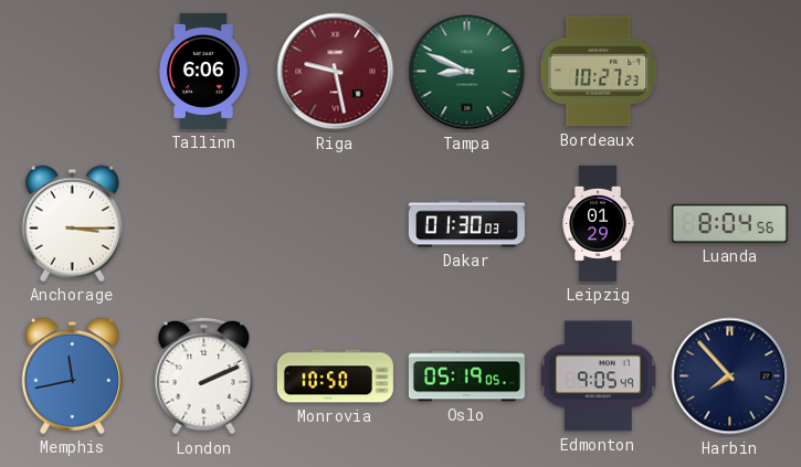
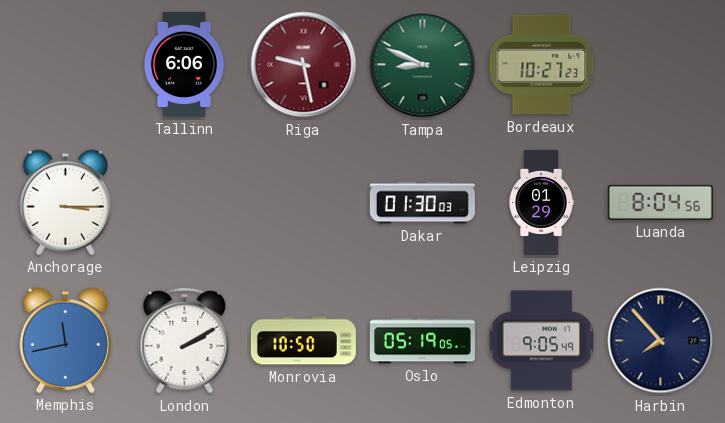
London: 2:11 -> 2:10
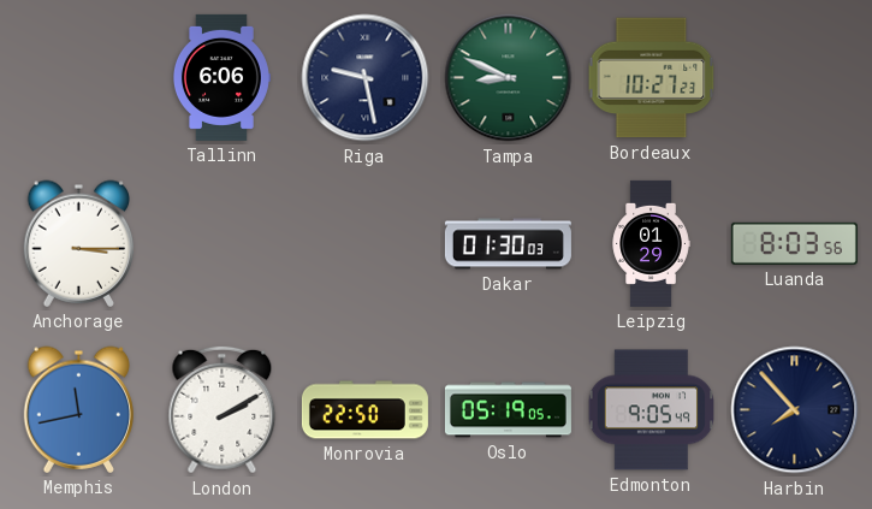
Riga dial: burgundy -> navy
Luanda: 8:04 -> 8:03
Monrovia: 10:50 -> 22:50
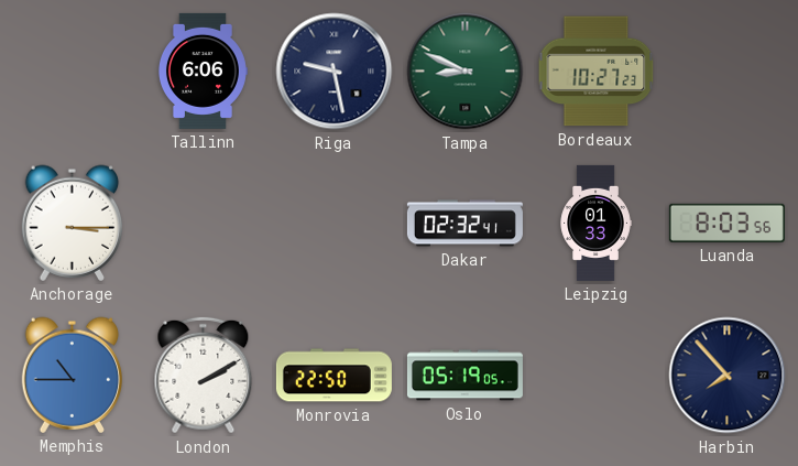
Dakar: 01:30 -> 02:32
Leipzig: 01:29 -> 01:33
Memphis: 11:43 -> 10:45
Edmonton: 9:05 -> none
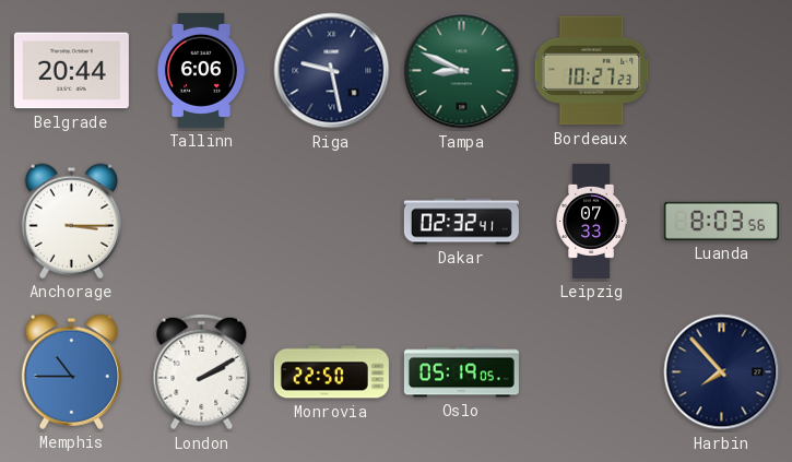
Belgrade: none -> 20:44
Leipzig: 01:33 -> 07:33
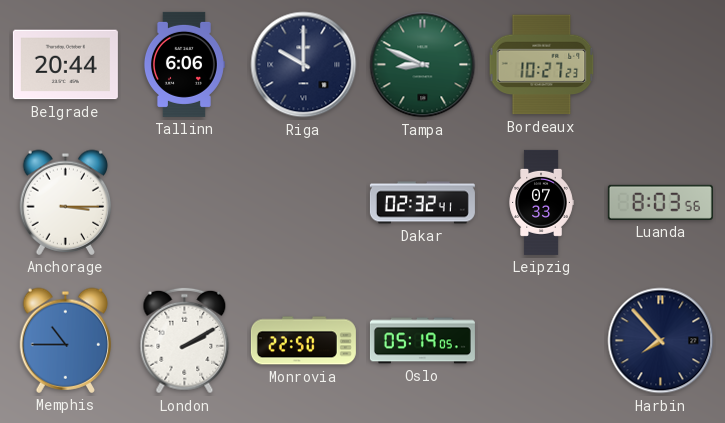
Riga: 9:28 -> 10:00
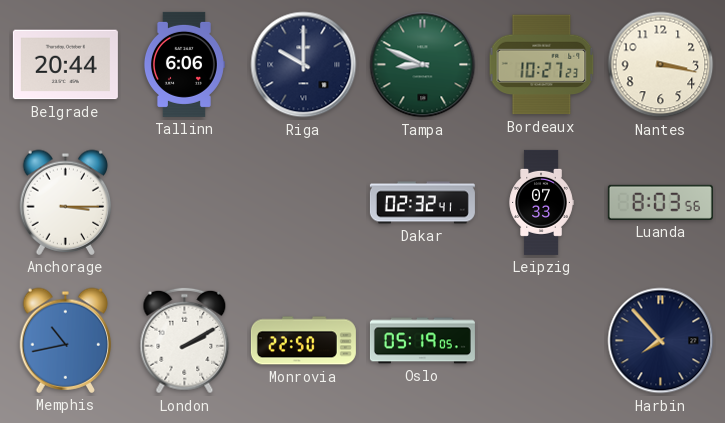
Nantes: none -> 3:17
Memphis: 10:45 -> 10:43
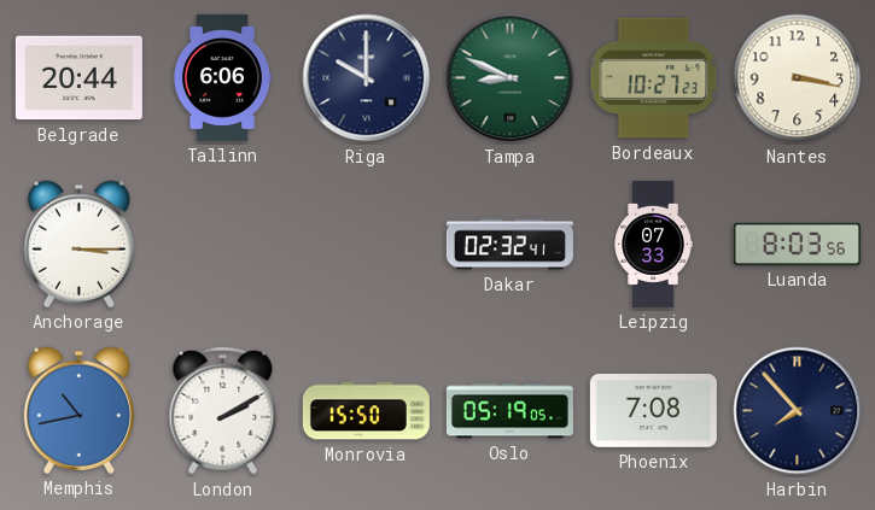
Monrovia: 22:50 -> 15:50
Phoenix: none -> 7:08
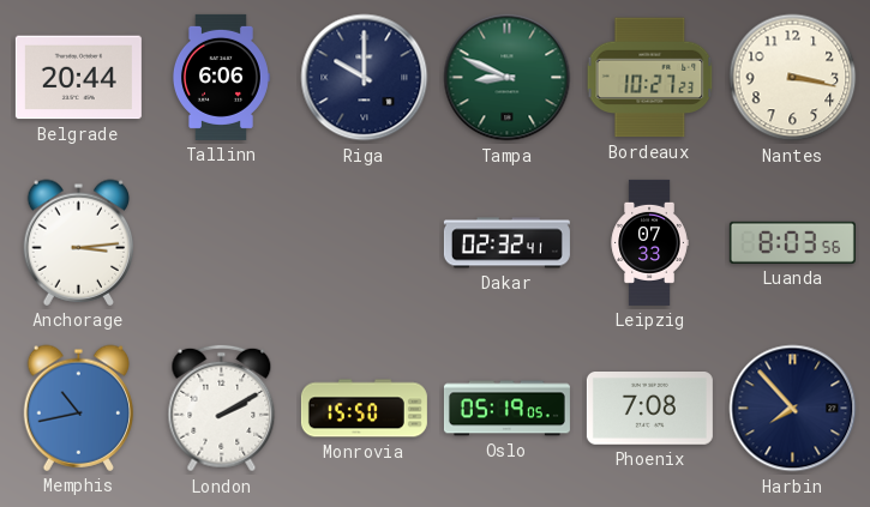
Anchorage: 3:15 -> 3:14
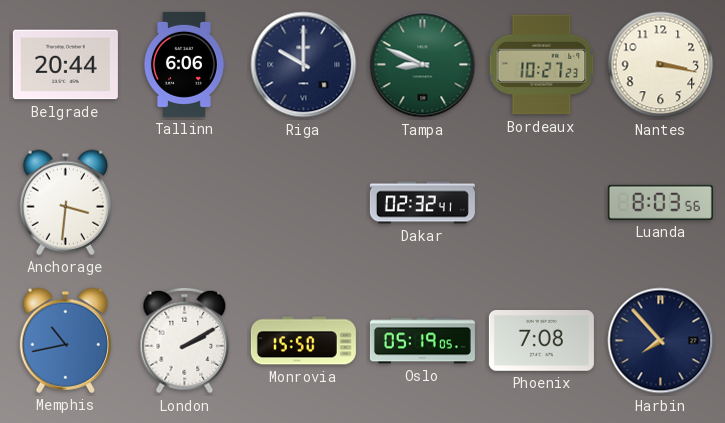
Anchorage: 3:14 -> 3:31
Leipzig: 07:33 -> none
